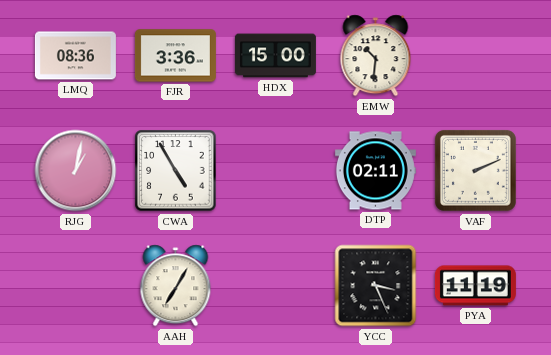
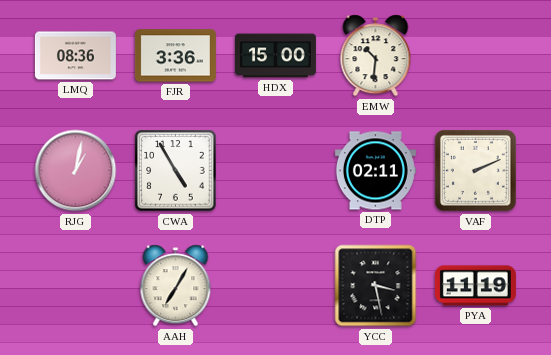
YCC: 3:26 -> 3:28
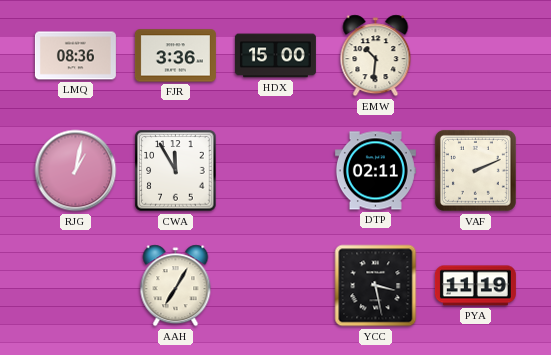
CWA: 4:55 -> 11:55
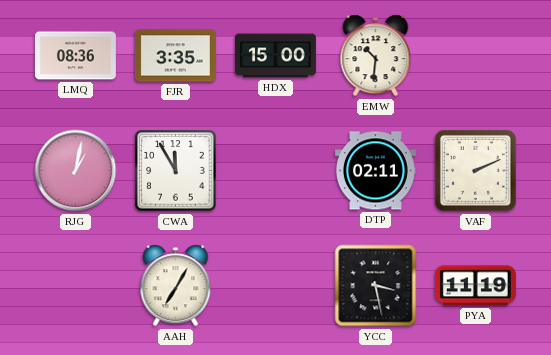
FJR: 3:36 -> 3:35
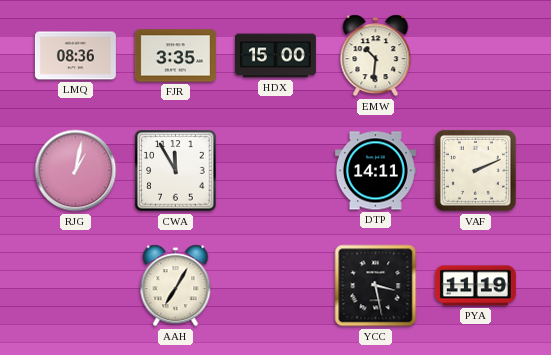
DTP: 02:11 -> 14:11
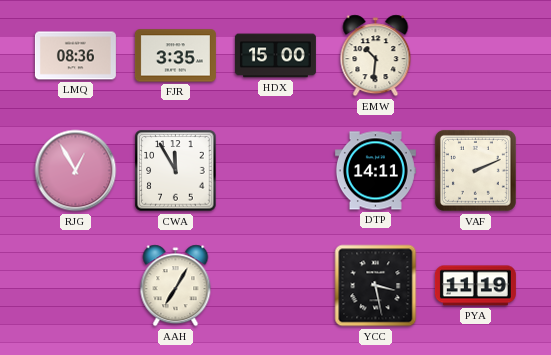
RJG: 1:02 -> 12:55
